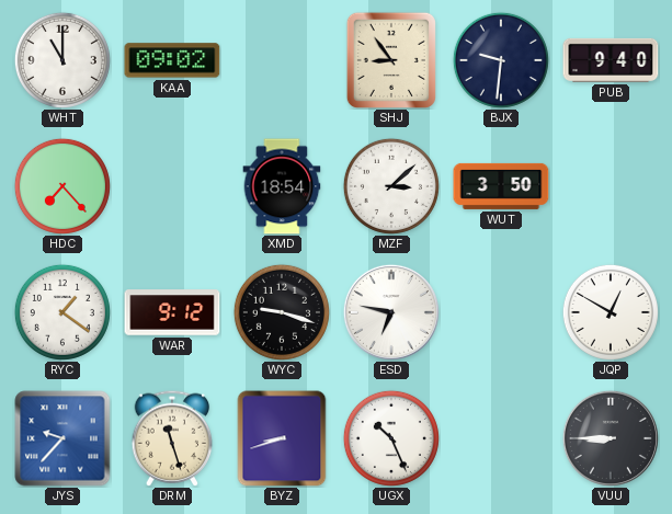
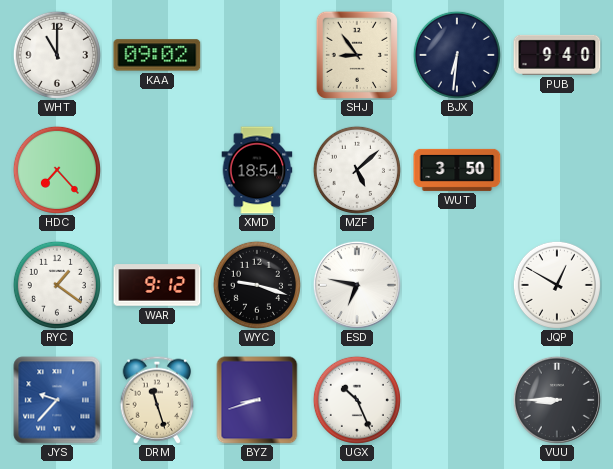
BJX: 9:31 -> 6:31
MZF: 3:08 -> 5:08
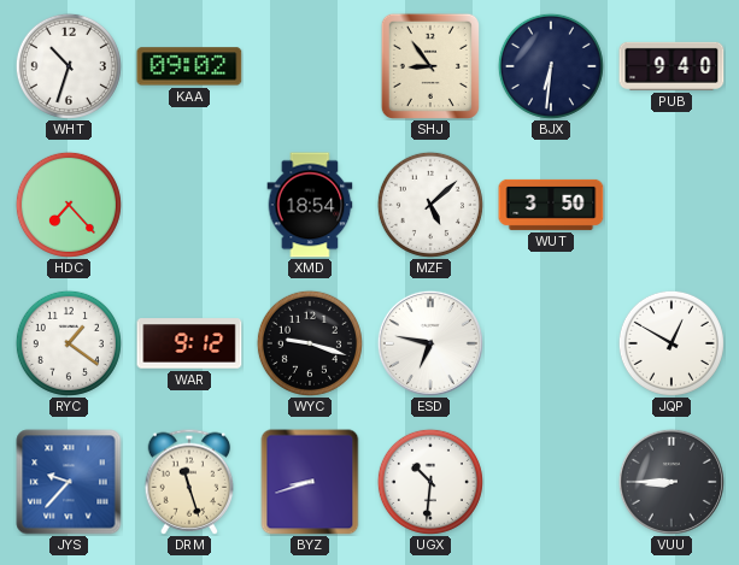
WHT: 11:00 -> 10:33
UGX: 10:26 -> 10:31
